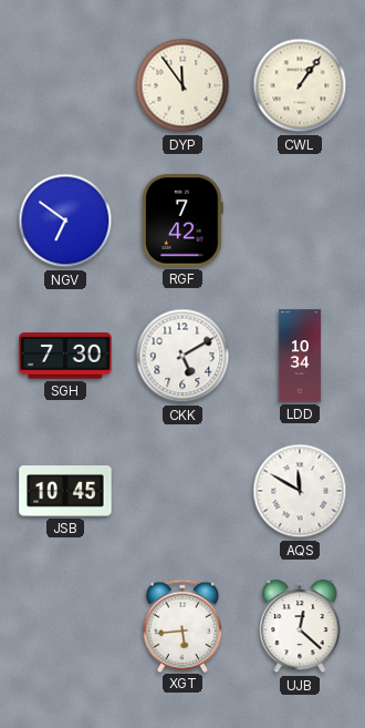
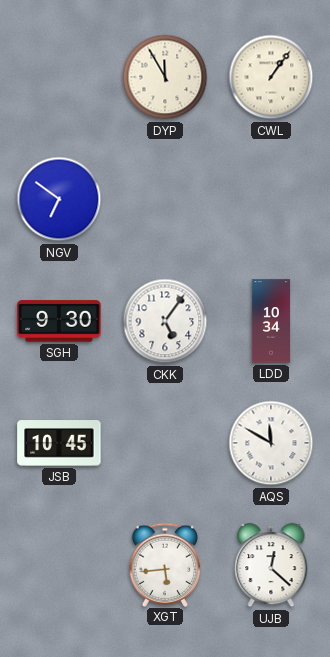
DYP: 11:54 -> 11:55
RGF: 7:42 -> none
SGH: 7:30 -> 9:30
CKK: 5:10 -> 5:06
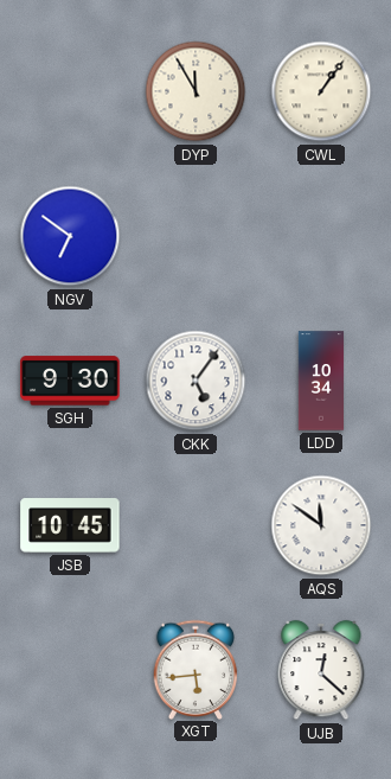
AQS: 11:50 -> 11:51
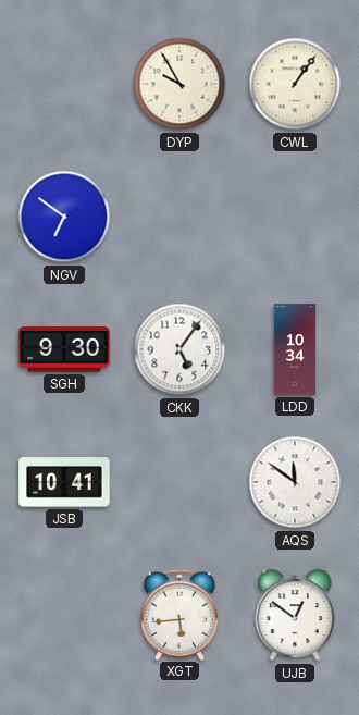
DYP: 11:55 -> 9:55
JSB: 10:45 -> 10:41
UJB: 12:22 -> 12:51
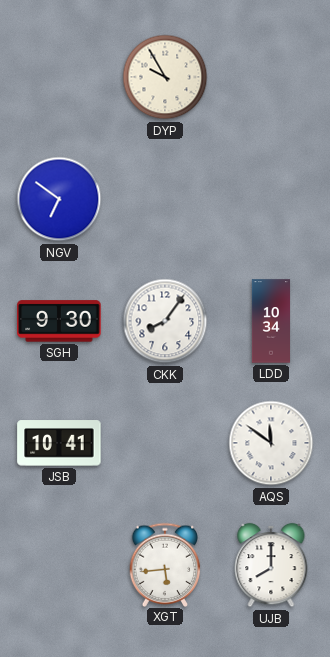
CWL: 1:06 -> none
CKK: 5:06 -> 8:06
UJB: 12:51 -> 8:00
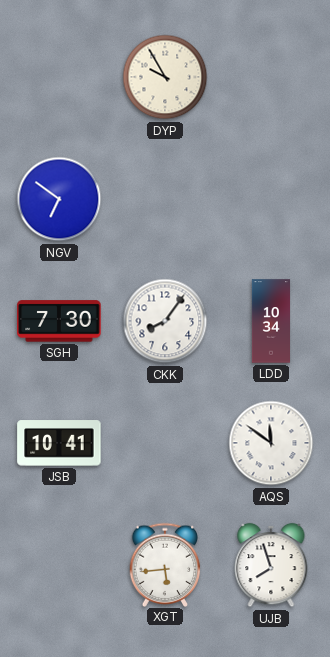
SGH: 9:30 -> 7:30
UJB: 8:00 -> 7:57
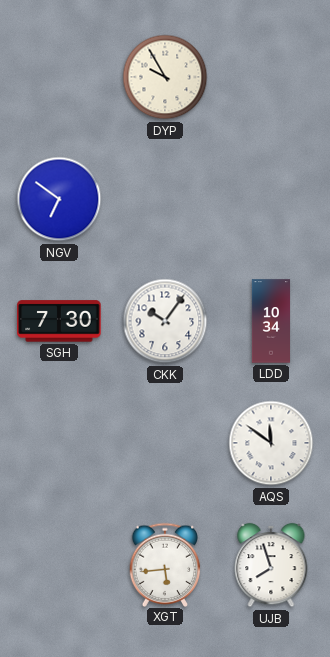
CKK: 8:06 -> 10:06
JSB: 10:41 -> none
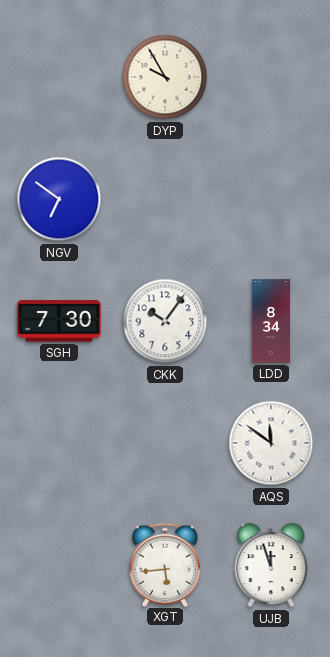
LDD: 10:34 -> 8:34
UJB: 7:57 -> 11:57
